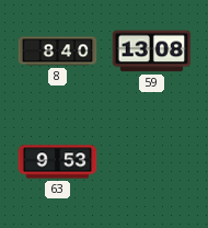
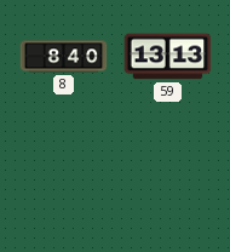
59: 13:08 -> 13:13
63: 9:53 -> none
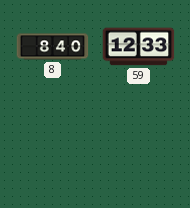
59: 13:13 -> 12:33
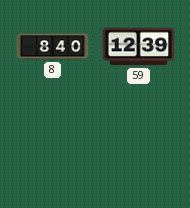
59: 12:33 -> 12:39
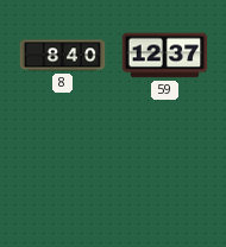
59: 12:39 -> 12:37
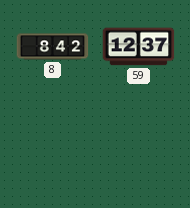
8: 8:40 -> 8:42
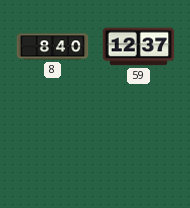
8: 8:42 -> 8:40
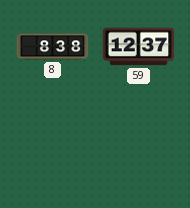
8: 8:40 -> 8:38
